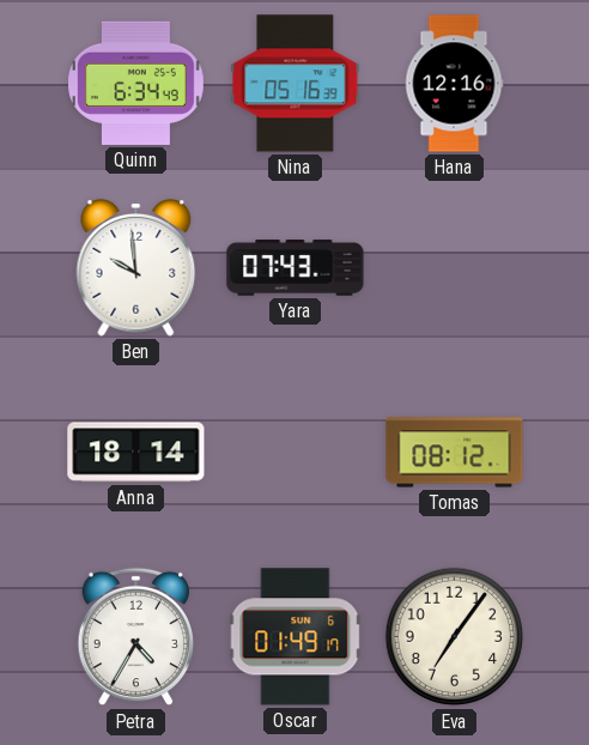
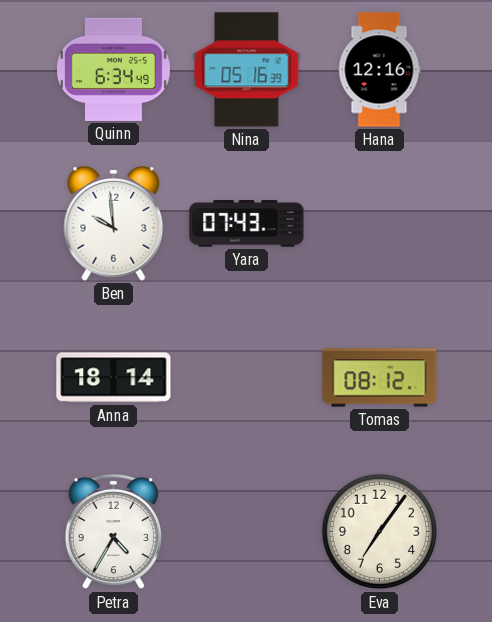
Oscar: 01:49 -> none
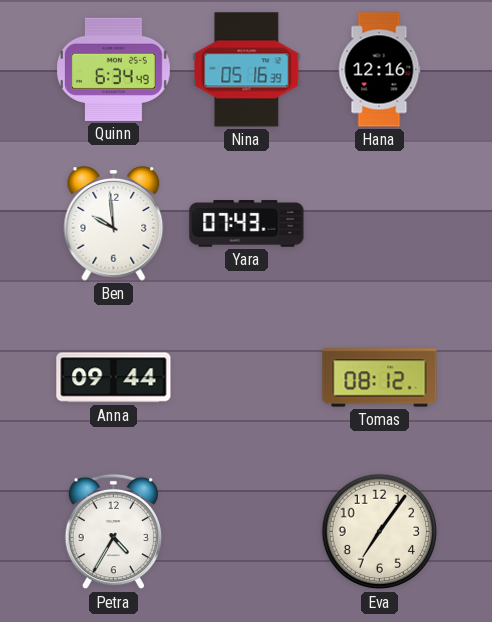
Anna: 18:14 -> 09:44
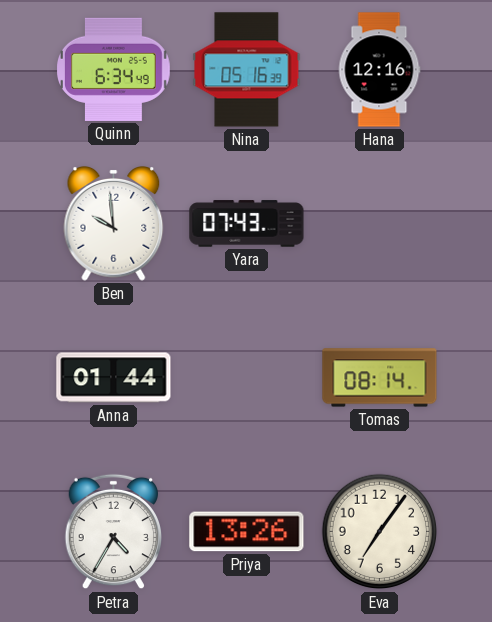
Anna: 09:44 -> 01:44
Tomas: 08:12 -> 08:14
Priya: none -> 13:26
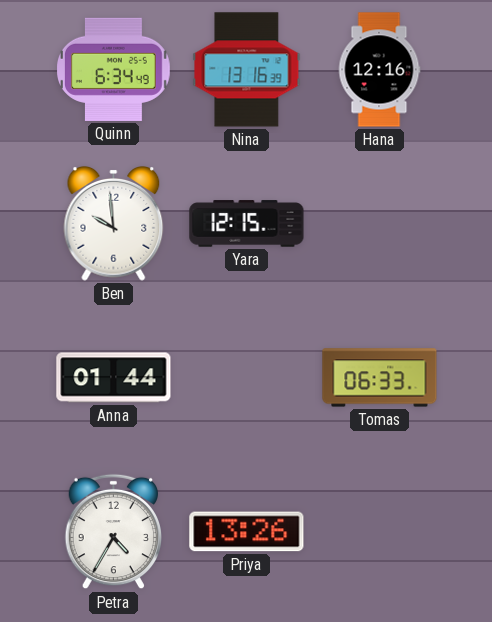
Nina: 05:16 -> 13:16
Yara: 07:43 -> 12:15
Tomas: 08:14 -> 06:33
Eva: 7:06 -> none
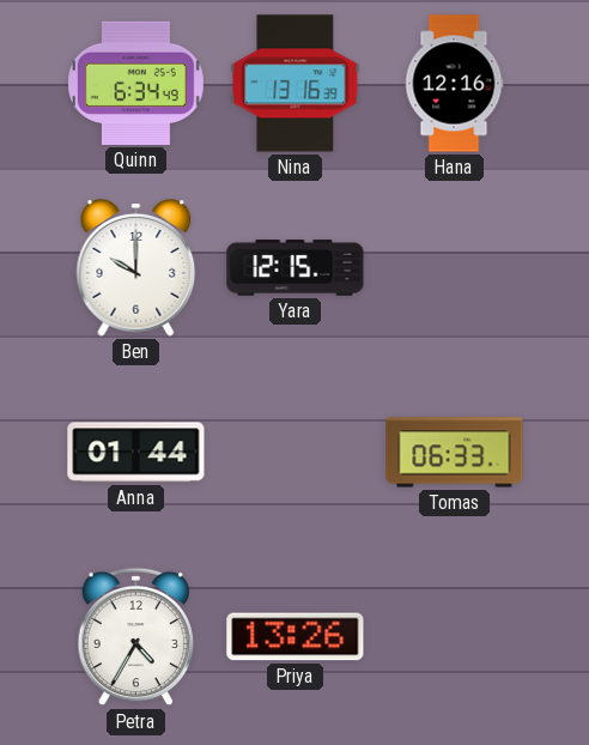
Ben: 9:59 -> 10:00
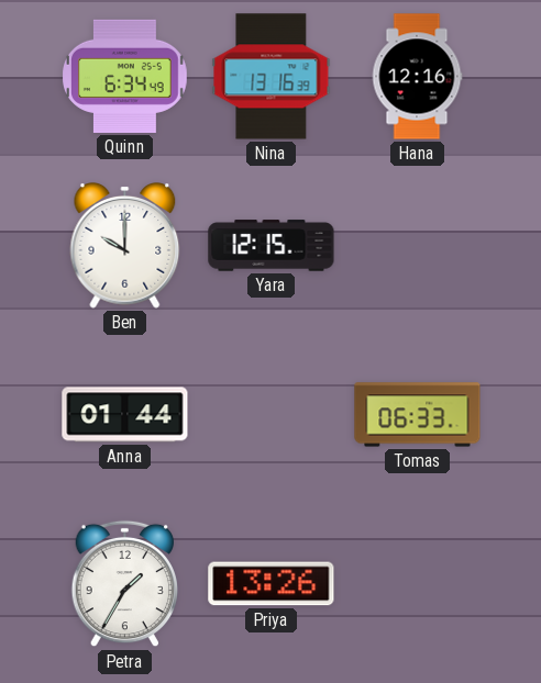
Petra: 4:35 -> 1:35
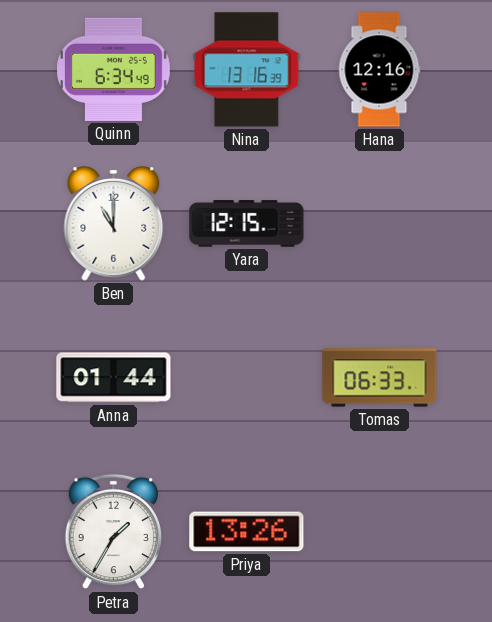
Ben: 10:00 -> 11:00
